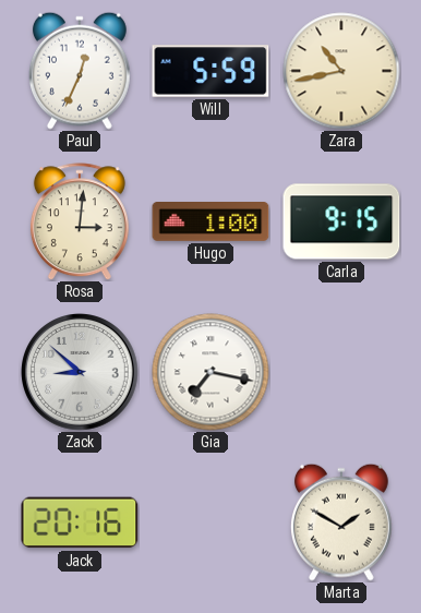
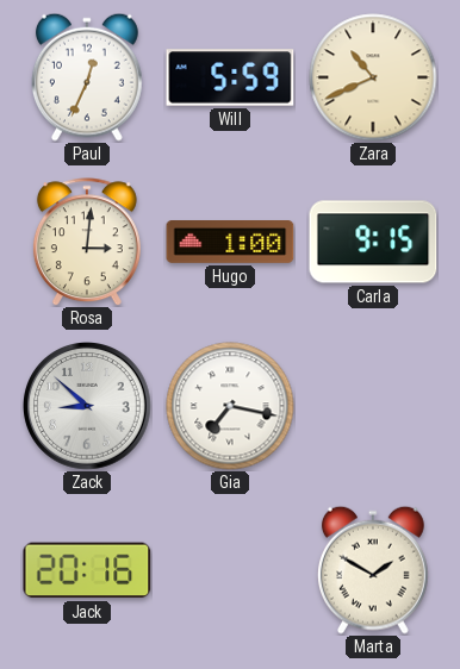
Zara: 10:43 -> 10:41
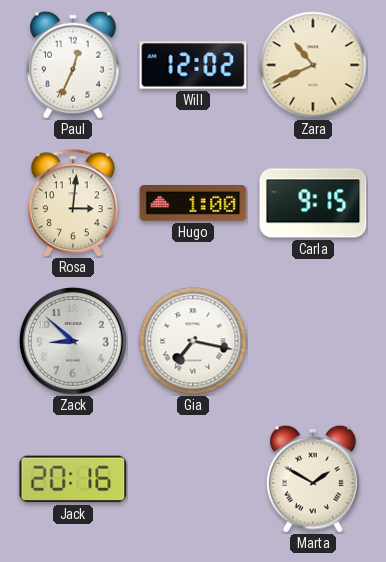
Will: 5:59 -> 12:02
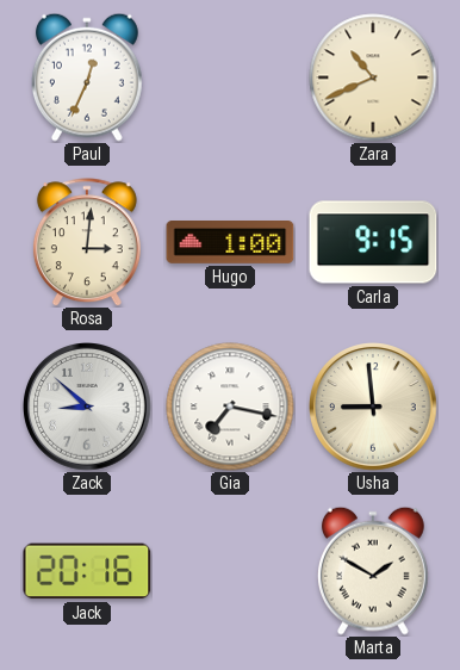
Will: 12:02 -> none
Usha: none -> 8:59
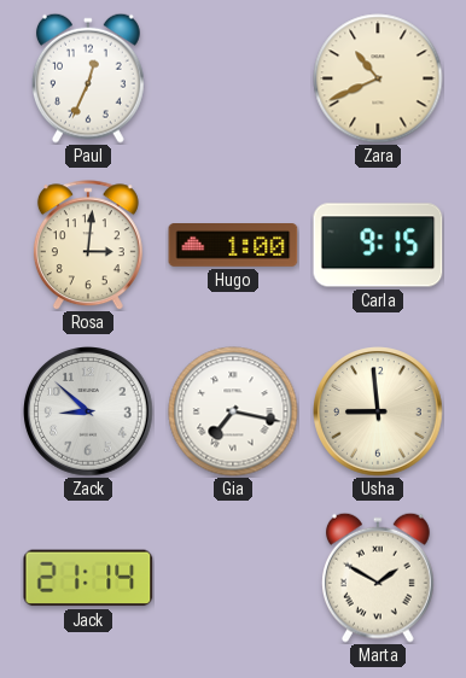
Jack: 20:16 -> 21:14
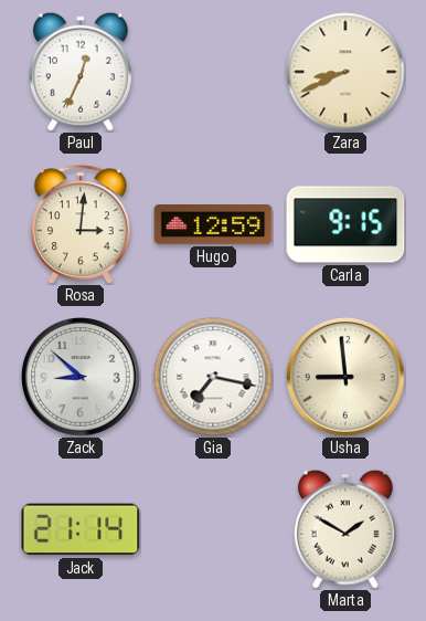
Zara: 10:41 -> 8:41
Hugo: 1:00 -> 12:59
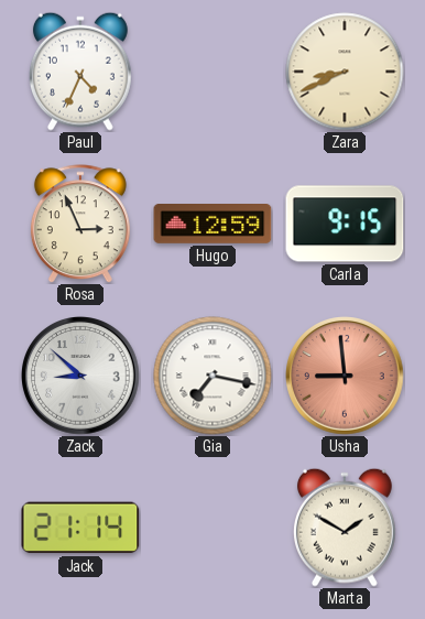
Paul: 12:34 -> 4:34
Rosa: 3:01 -> 2:56
Usha dial: cream -> salmon
